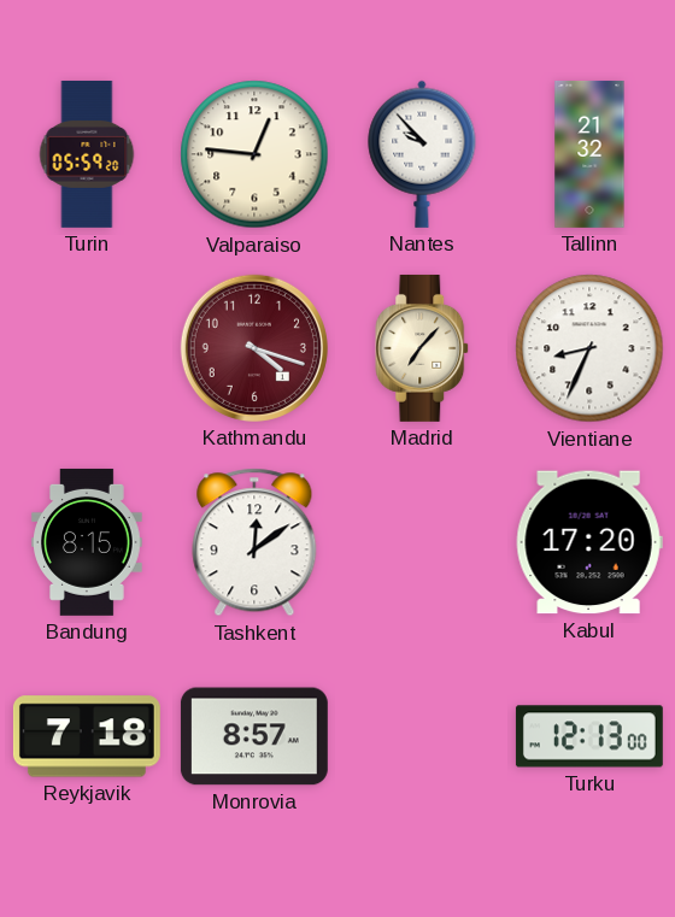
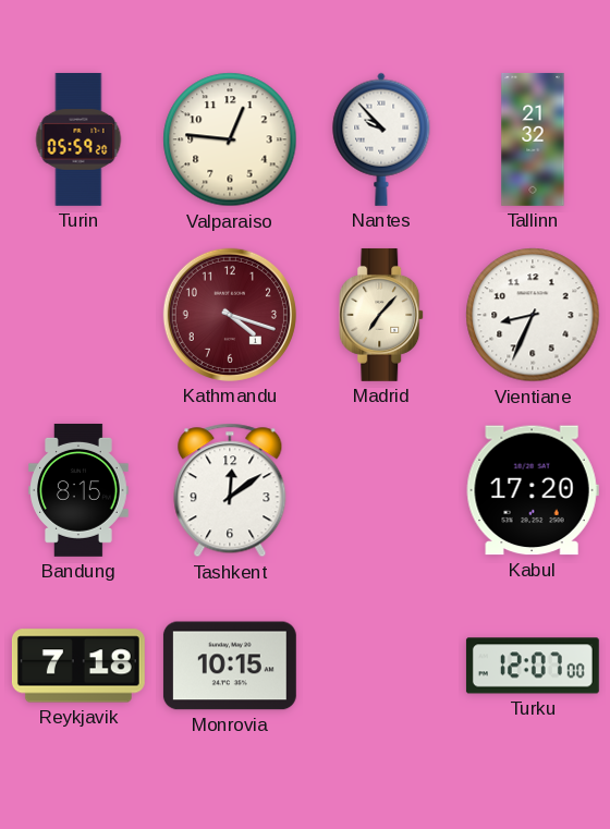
Monrovia: 8:57 -> 10:15
Turku: 12:13 -> 12:07
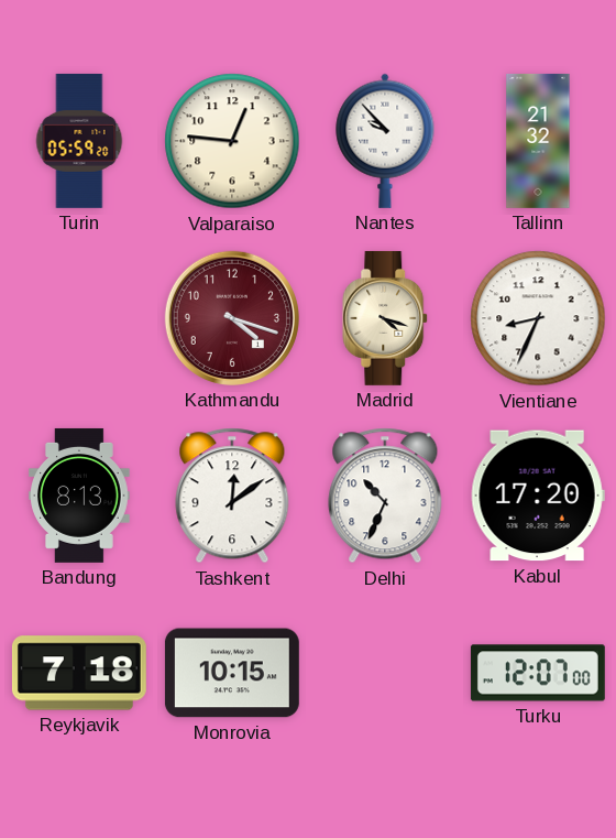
Madrid: 7:07 -> 4:18
Bandung: 8:15 -> 8:13
Delhi: none -> 10:34
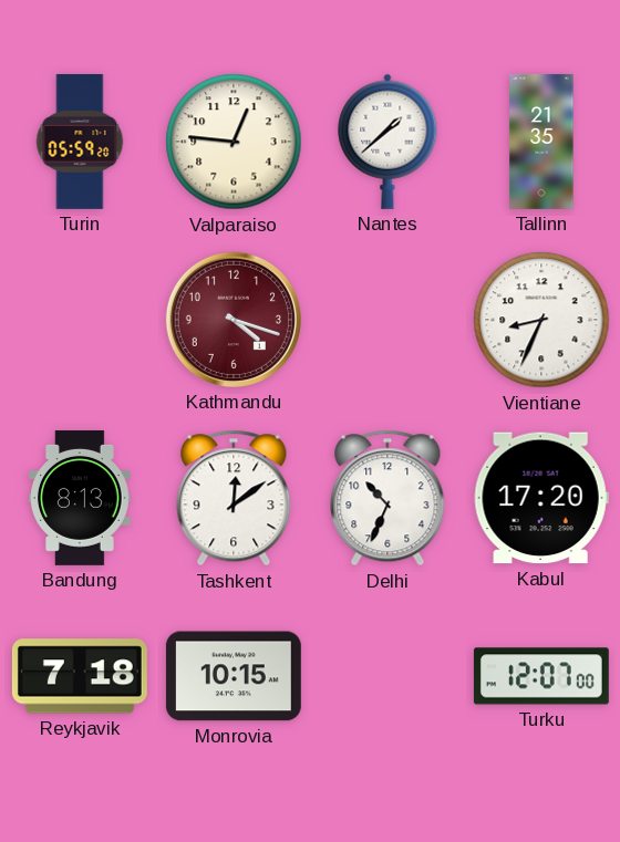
Nantes: 9:53 -> 1:38
Tallinn: 21:32 -> 21:35
Madrid: 4:18 -> none
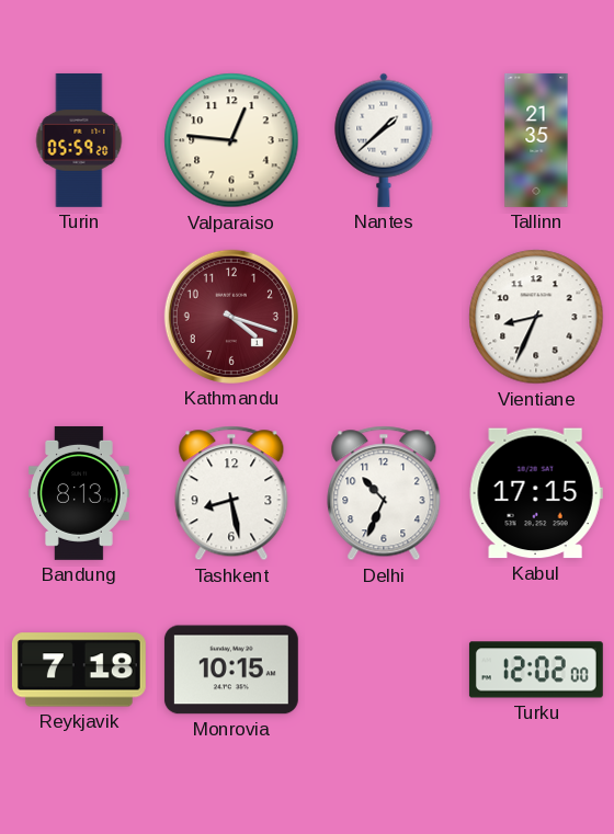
Tashkent: 12:09 -> 8:28
Kabul: 17:20 -> 17:15
Turku: 12:07 -> 12:02
